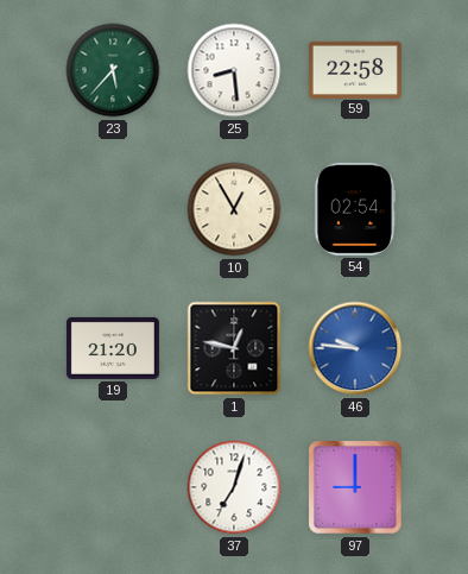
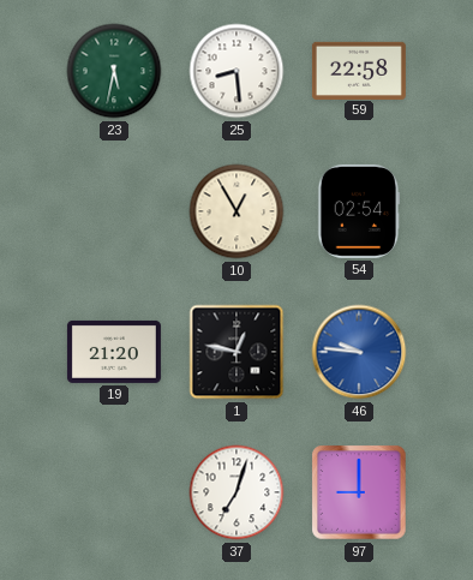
23: 5:37 -> 5:32
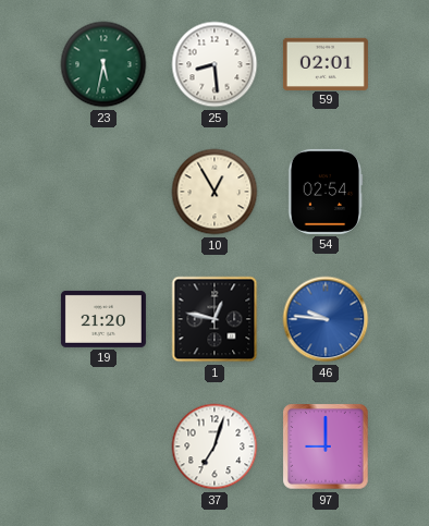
59: 22:58 -> 02:01
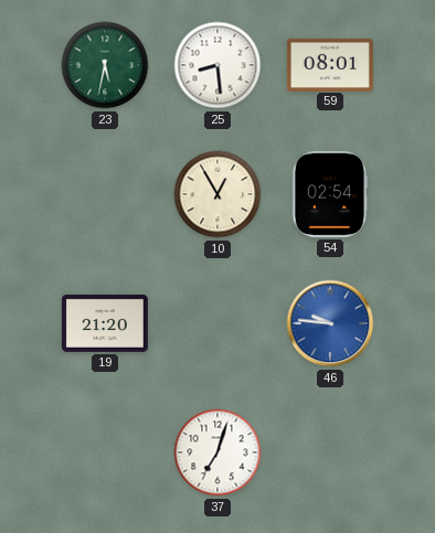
59: 02:01 -> 08:01
1: 12:47 -> none
97: 9:00 -> none
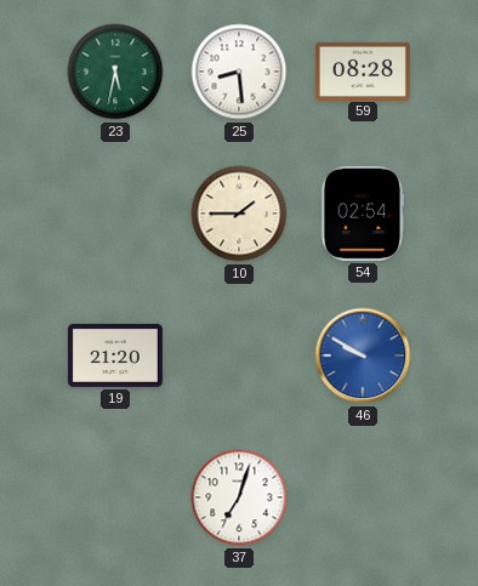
59: 08:01 -> 08:28
10: 12:55 -> 1:45
46: 9:46 -> 9:50
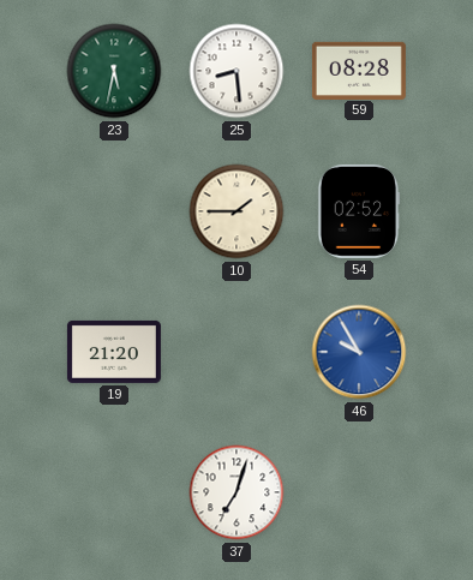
54: 02:54 -> 02:52
46: 9:50 -> 9:55
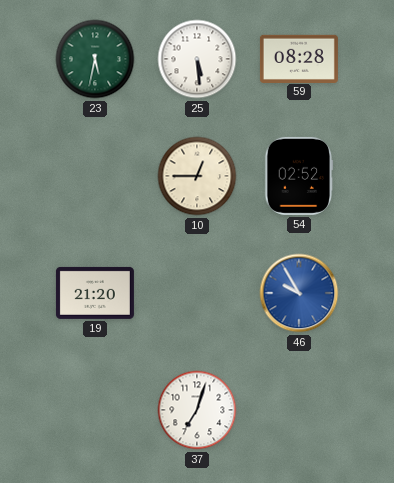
25: 8:29 -> 5:29
10: 1:45 -> 12:45
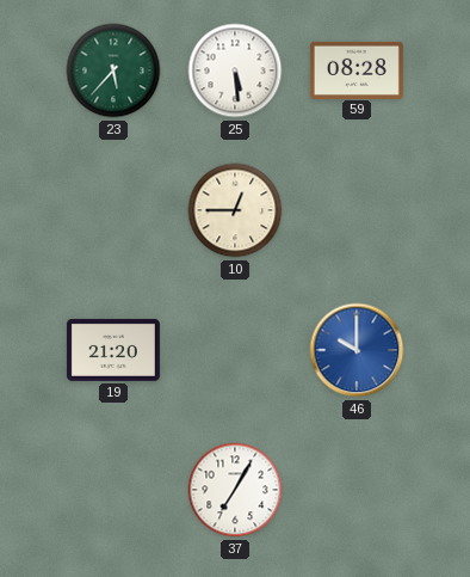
23: 5:32 -> 5:37
54: 02:52 -> none
46: 9:55 -> 10:00
37: 7:03 -> 7:05
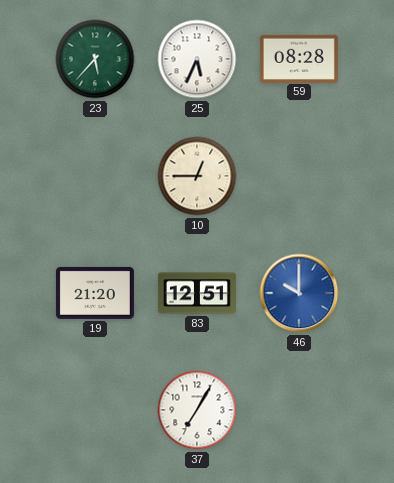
25: 5:29 -> 5:34
83: none -> 12:51
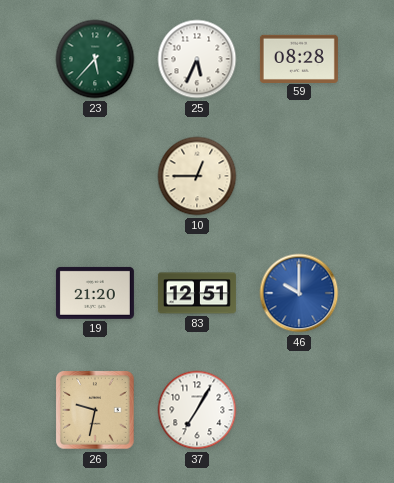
26: none -> 9:32
